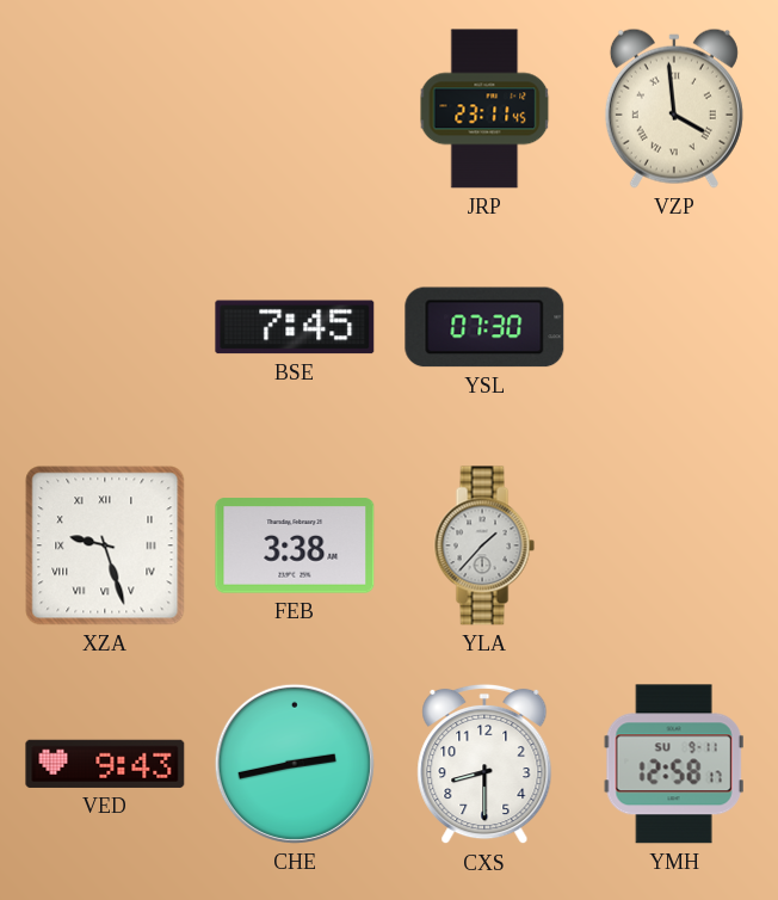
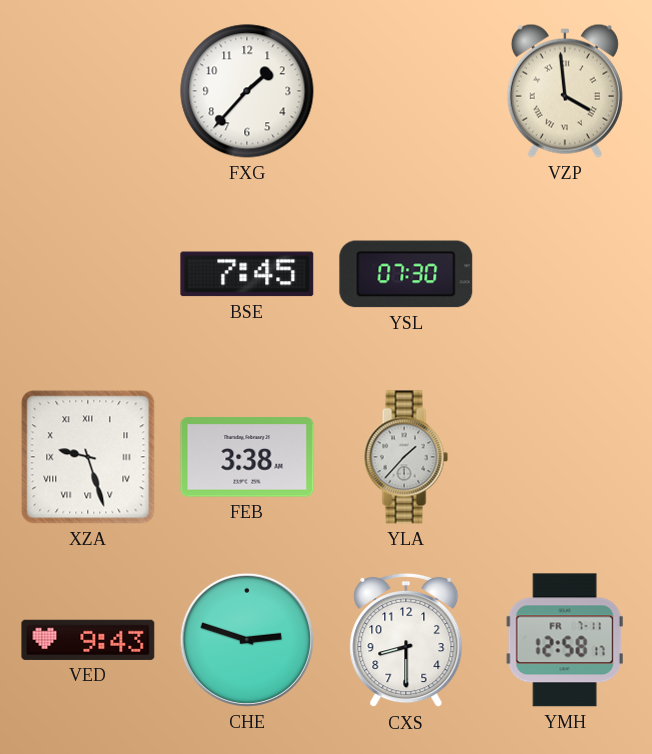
FXG: none -> 1:37
JRP: 23:11 -> none
CHE: 2:43 -> 2:48
YMH date: SU 9-11 -> FR 7-11
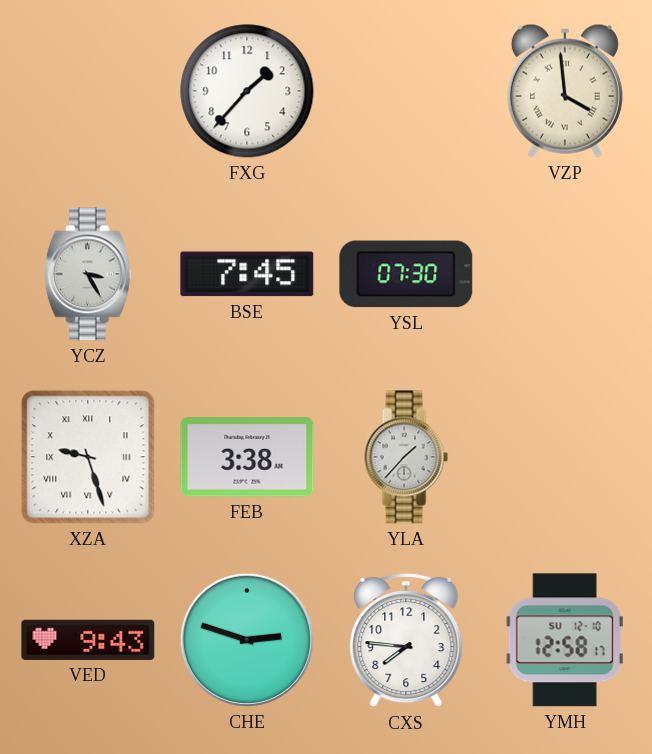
YCZ: none -> 3:25
CXS: 8:30 -> 7:46
YMH date: FR 7-11 -> SU 12-10
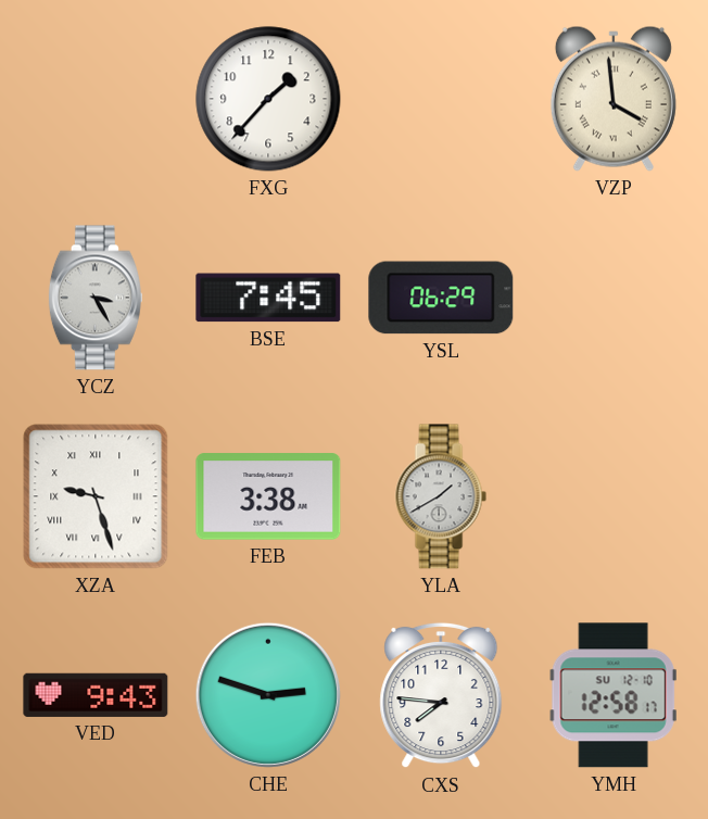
YSL: 07:30 -> 06:29
YLA: 1:37 -> 1:40
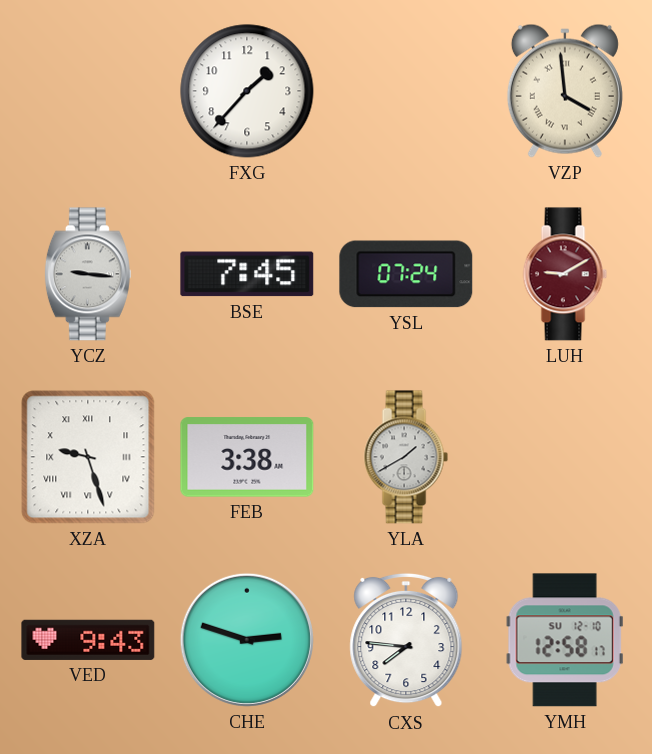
YCZ: 3:25 -> 9:16
YSL: 06:29 -> 07:24
LUH: none -> 9:10
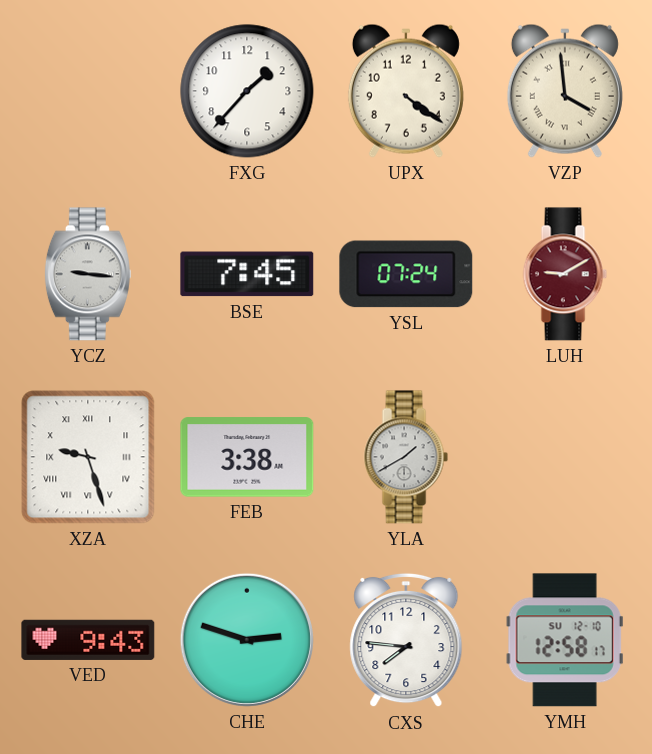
UPX: none -> 4:21
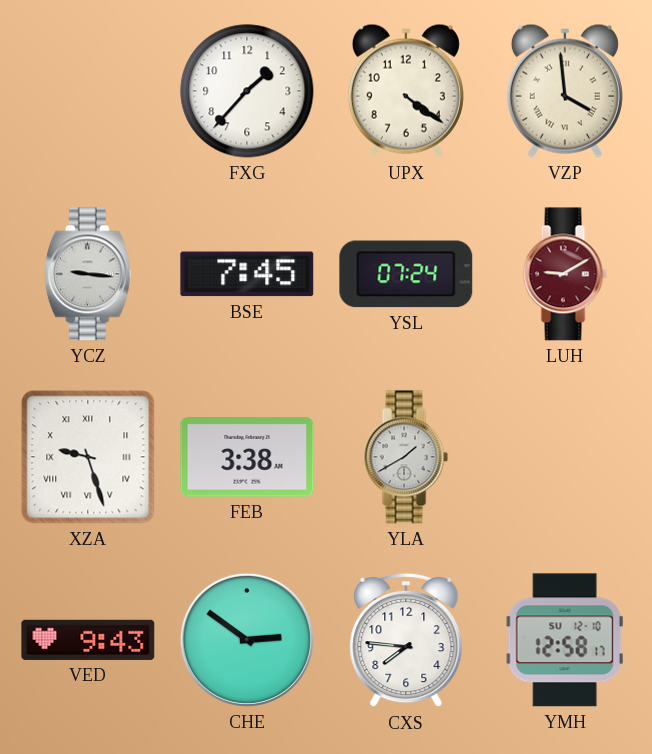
CHE: 2:48 -> 2:51
